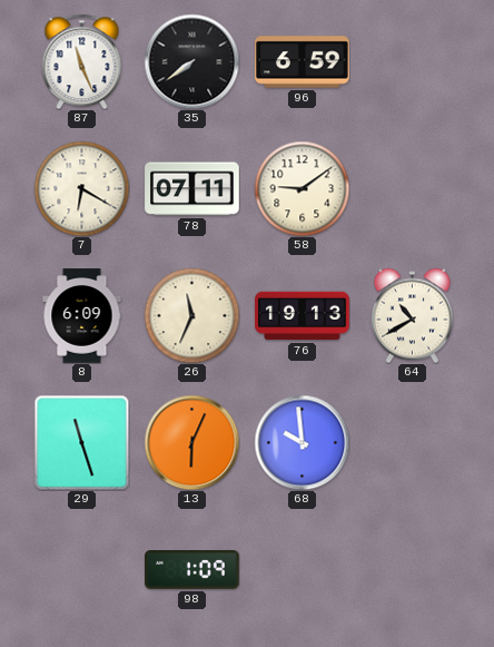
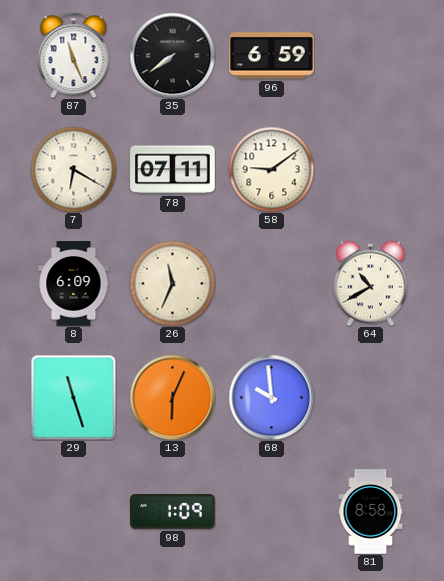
76: 19:13 -> none
81: none -> 8:58
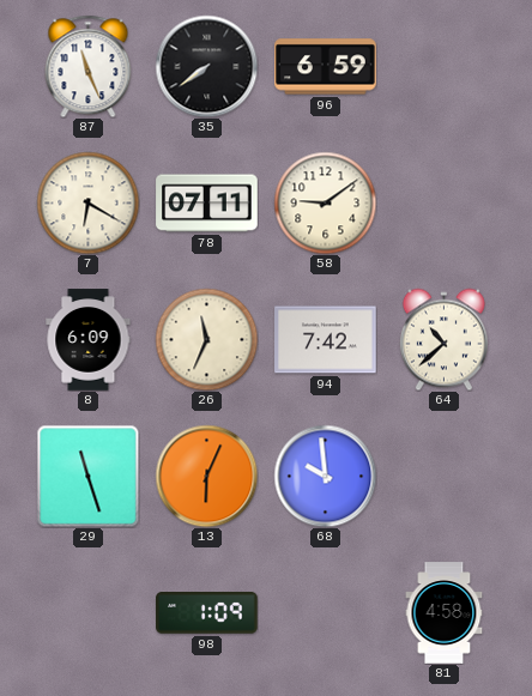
94: none -> 7:42
64: 10:40 -> 10:38
81: 8:58 -> 4:58
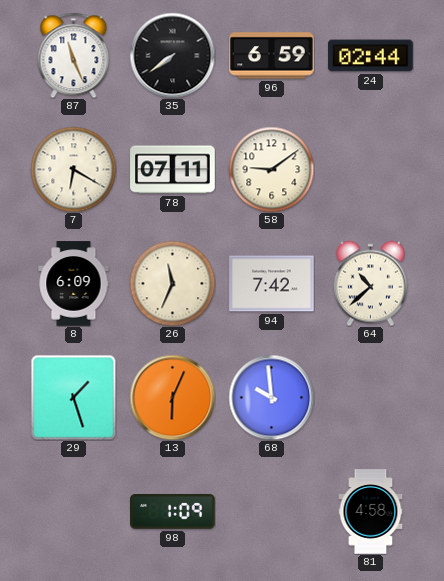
24: none -> 02:44
29: 11:27 -> 1:27
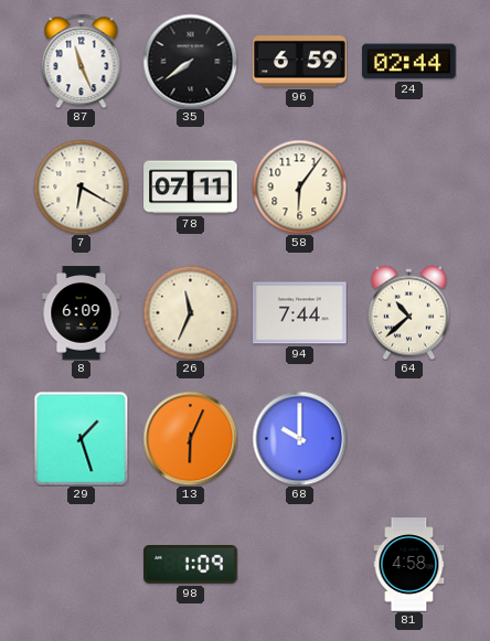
58: 9:09 -> 6:06
94: 7:42 -> 7:44
68: 9:59 -> 10:00
